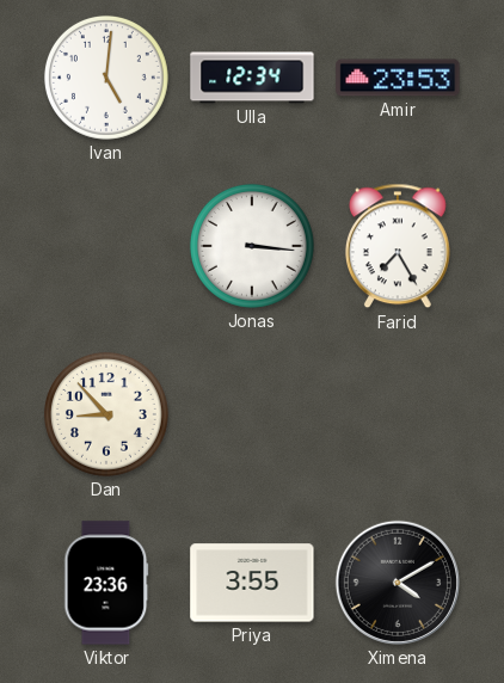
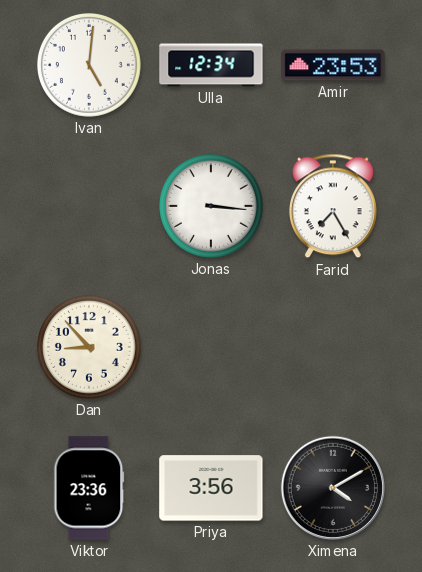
Priya: 3:55 -> 3:56
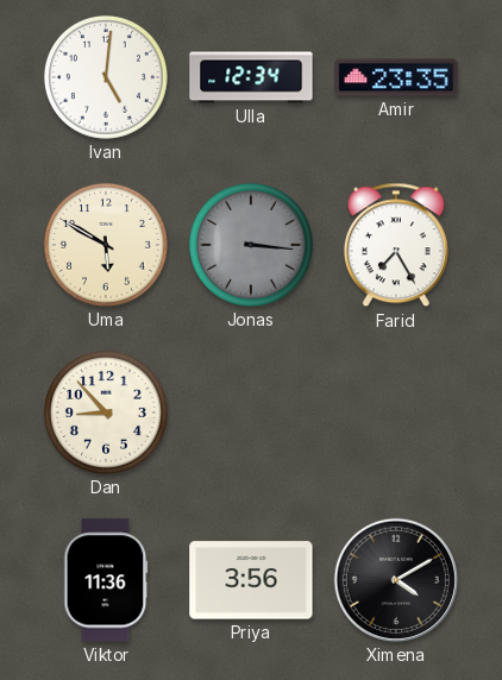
Amir: 23:53 -> 23:35
Uma: none -> 5:50
Jonas dial: white -> grey
Viktor: 23:36 -> 11:36
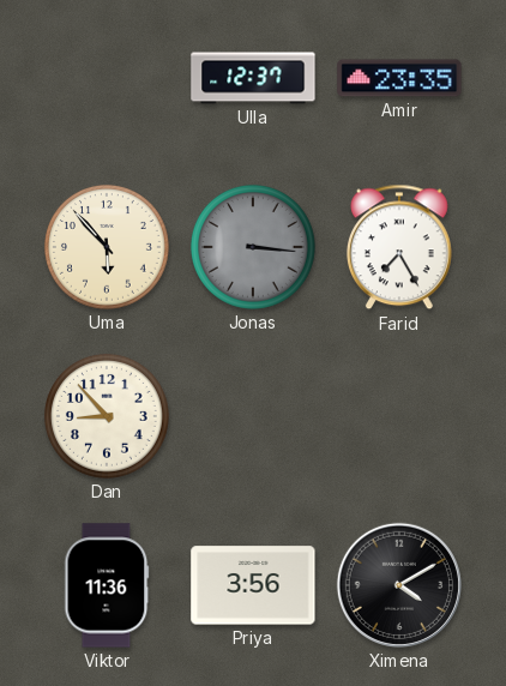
Ivan: 5:01 -> none
Ulla: 12:34 -> 12:37
Uma: 5:50 -> 5:53
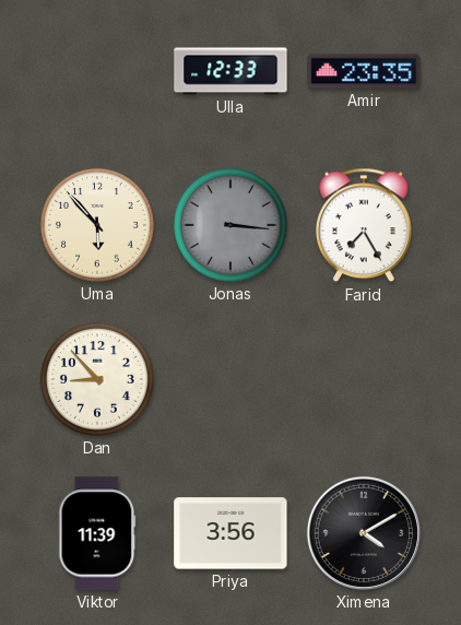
Ulla: 12:37 -> 12:33
Viktor: 11:36 -> 11:39
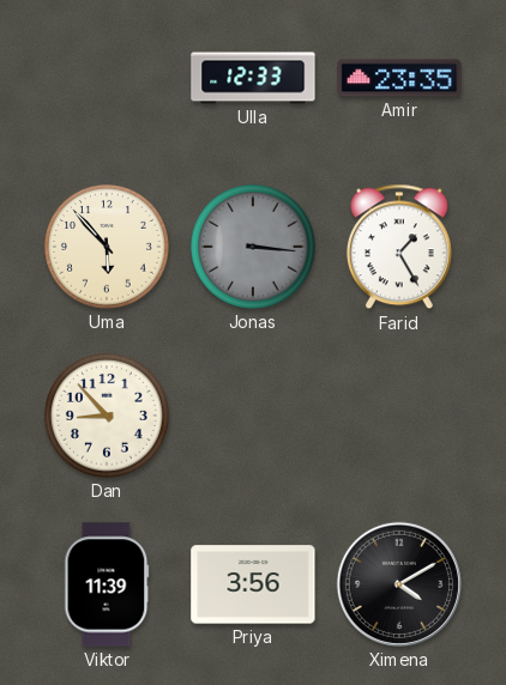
Farid: 7:25 -> 1:25
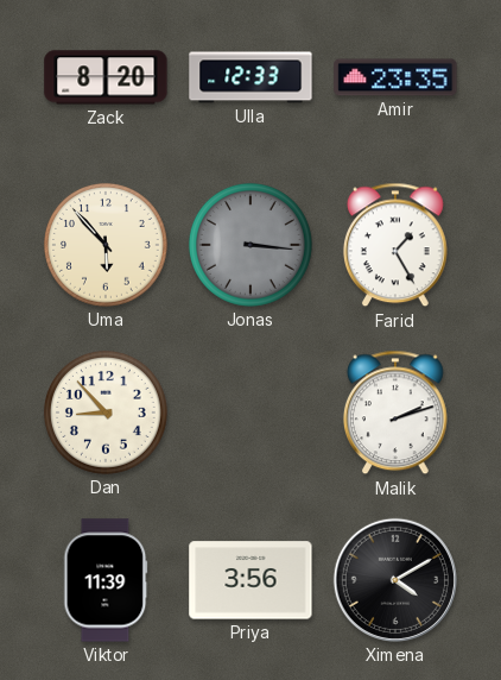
Zack: none -> 8:20
Malik: none -> 2:12
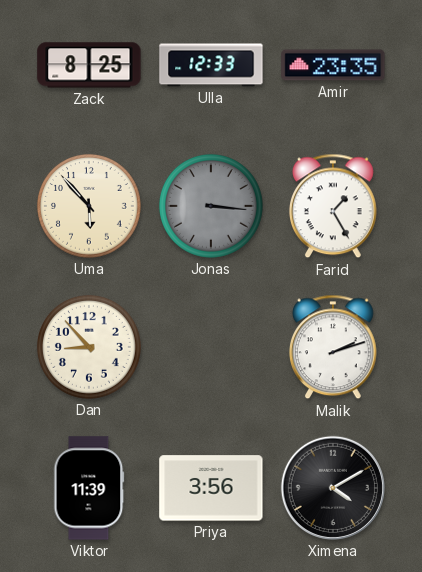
Zack: 8:20 -> 8:25
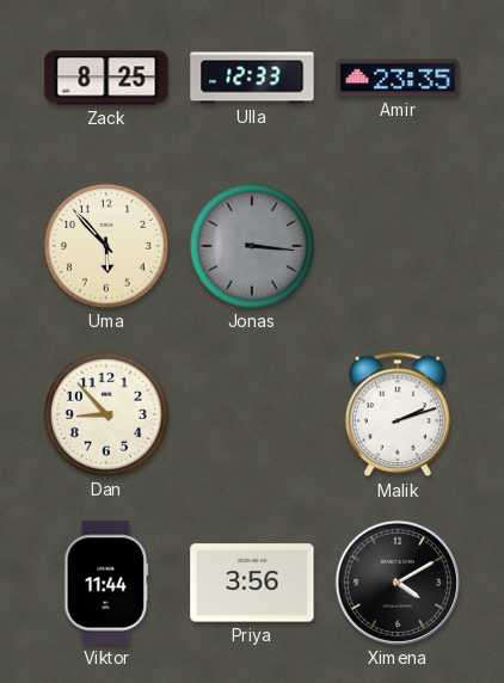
Farid: 1:25 -> none
Viktor: 11:39 -> 11:44
